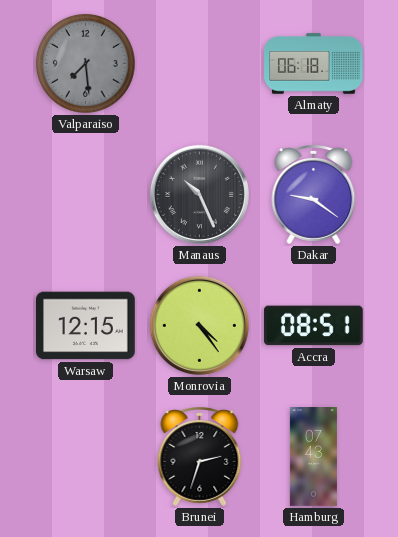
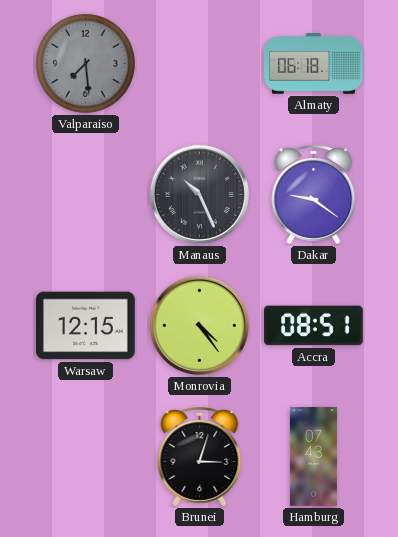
Brunei: 2:33 -> 3:03
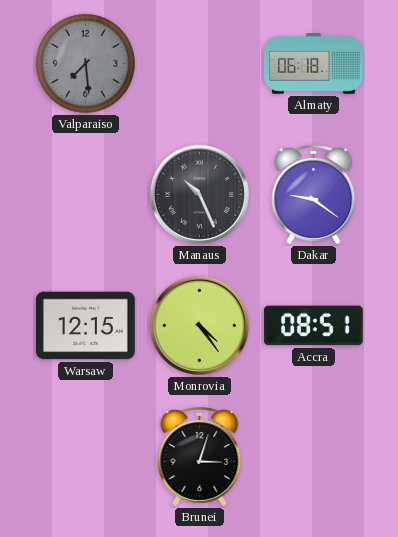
Hamburg: 07:43 -> none
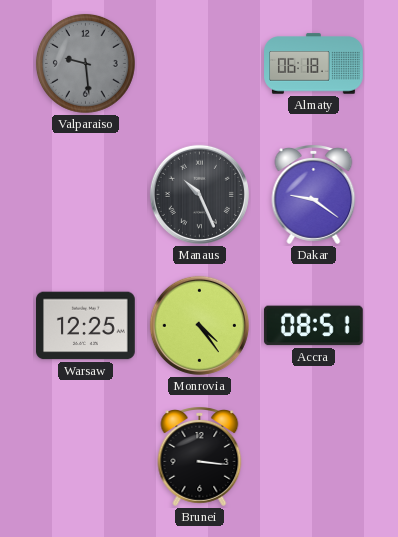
Valparaiso: 7:29 -> 9:29
Warsaw: 12:15 -> 12:25
Brunei: 3:03 -> 3:16
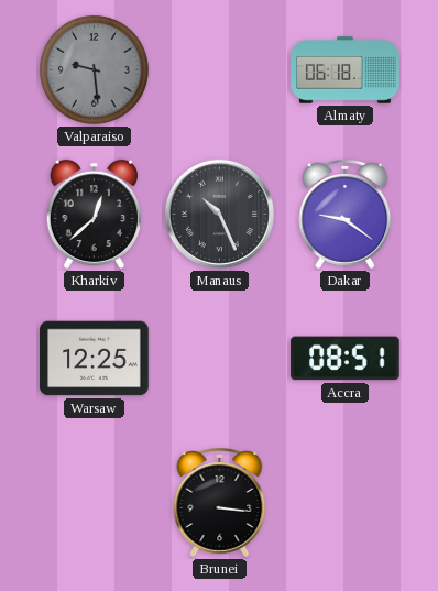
Kharkiv: none -> 12:38
Monrovia: 4:24 -> none
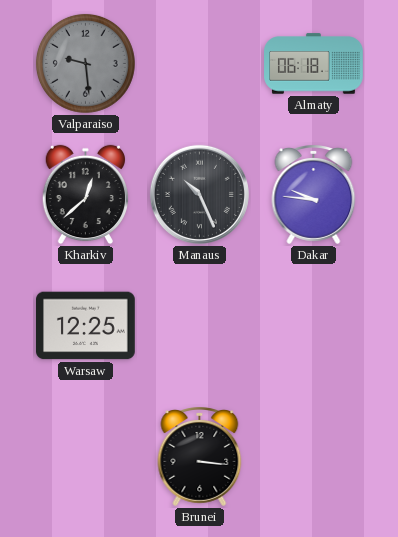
Dakar: 9:21 -> 9:46
Accra: 08:51 -> none
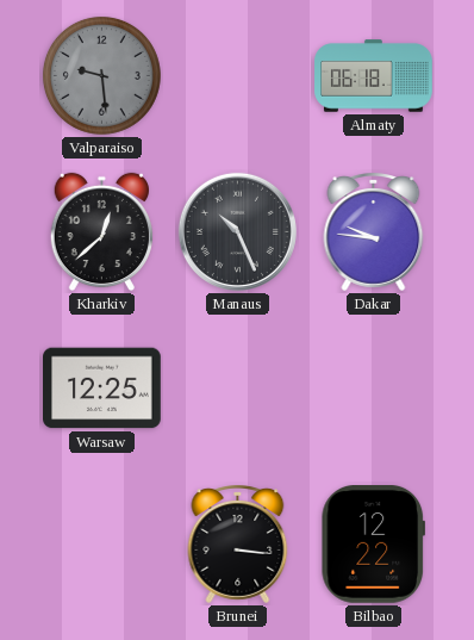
Bilbao: none -> 12:22
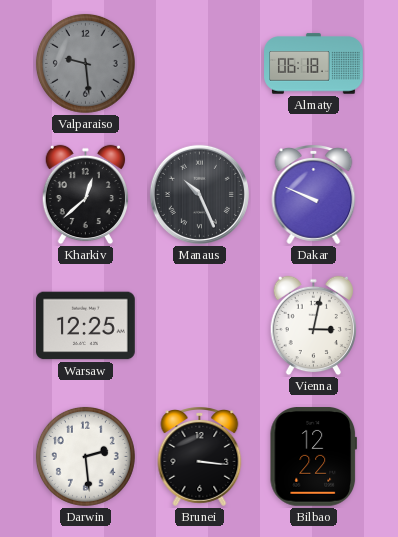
Dakar: 9:46 -> 9:49
Vienna: none -> 3:02
Darwin: none -> 2:29
